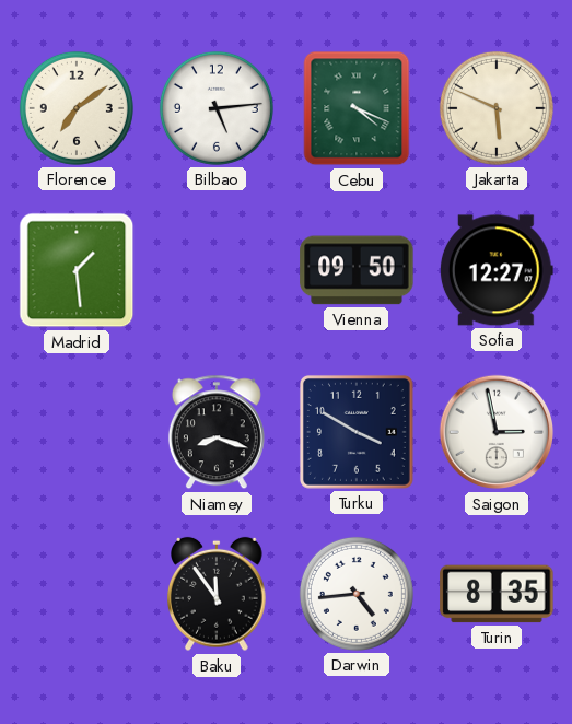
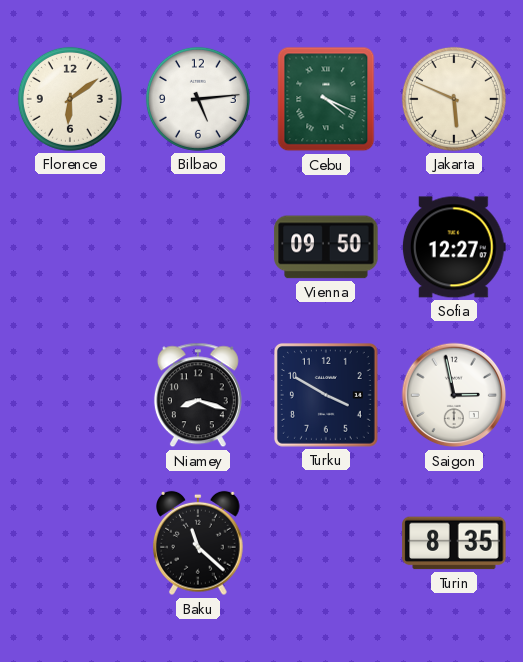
Florence: 7:09 -> 6:09
Madrid: 1:29 -> none
Baku: 11:54 -> 11:22
Darwin: 4:44 -> none
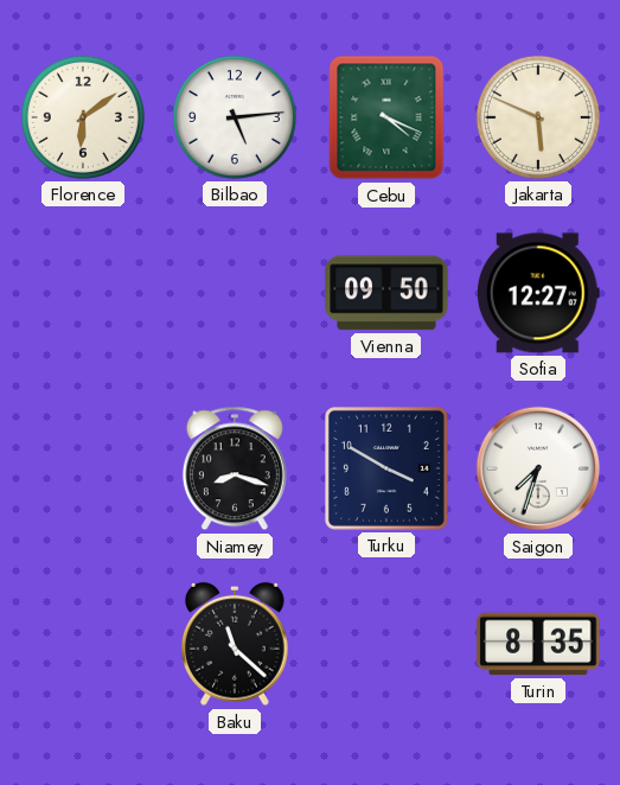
Saigon: 2:58 -> 7:33
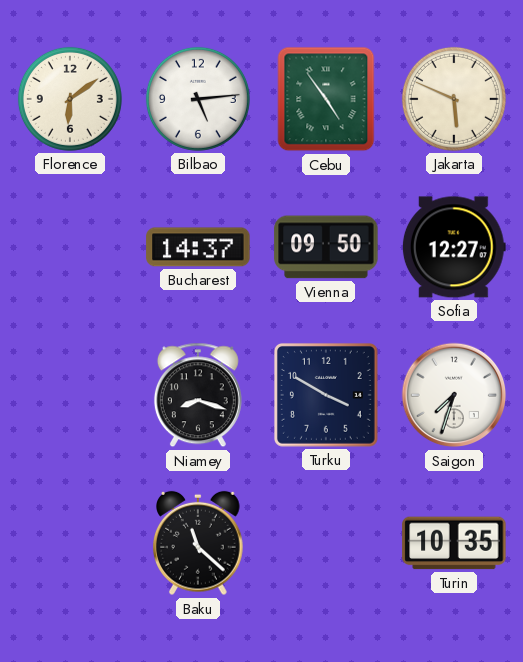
Cebu: 4:19 -> 4:54
Bucharest: none -> 14:37
Turin: 8:35 -> 10:35
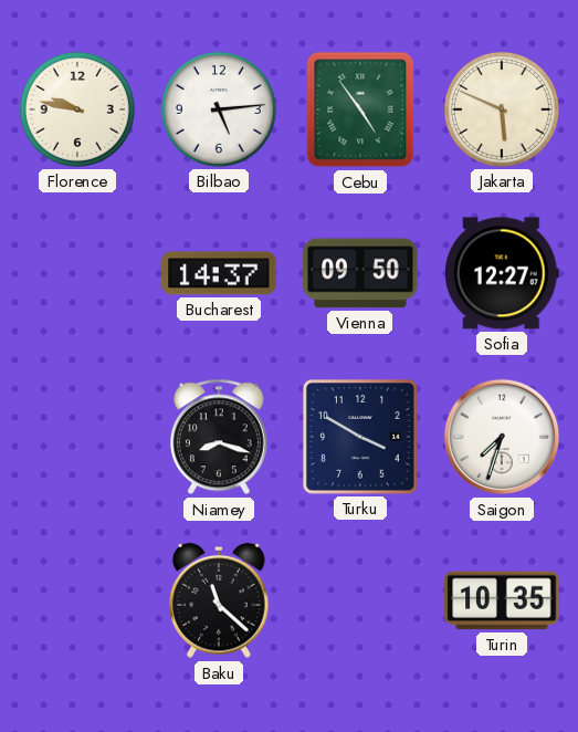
Florence: 6:09 -> 9:47
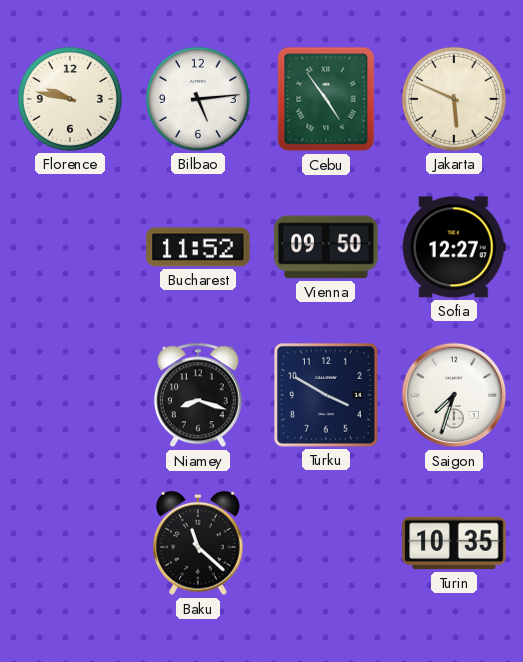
Bucharest: 14:37 -> 11:52
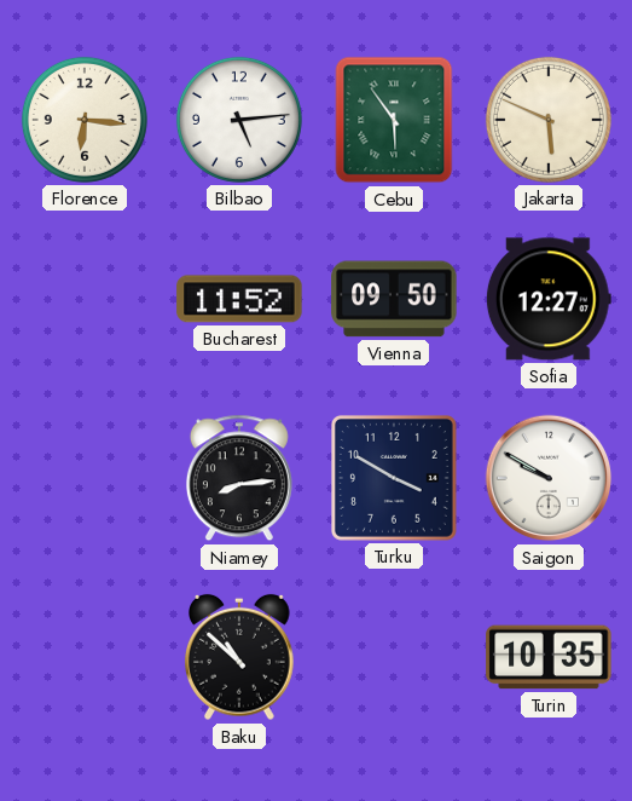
Florence: 9:47 -> 6:16
Cebu: 4:54 -> 5:54
Niamey: 8:18 -> 8:14
Saigon: 7:33 -> 9:50
Baku: 11:22 -> 10:52
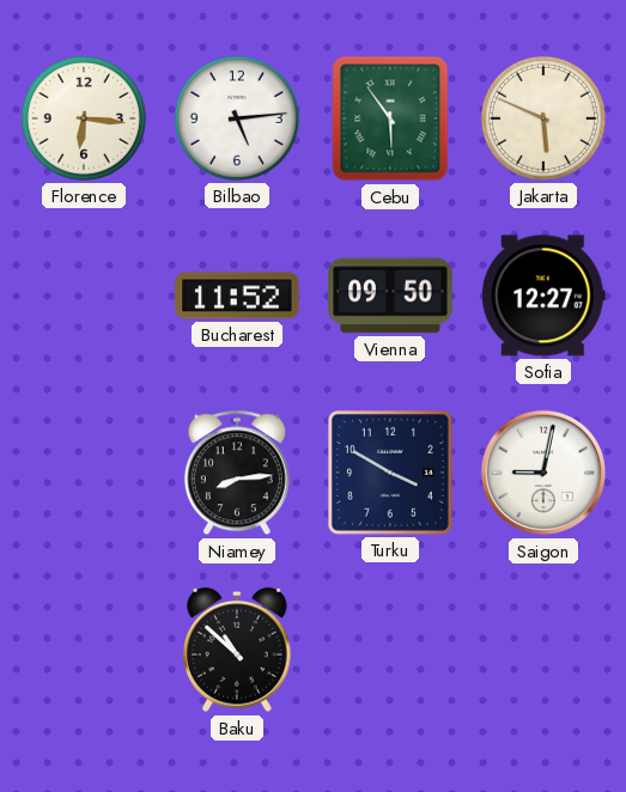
Saigon: 9:50 -> 9:02
Turin: 10:35 -> none
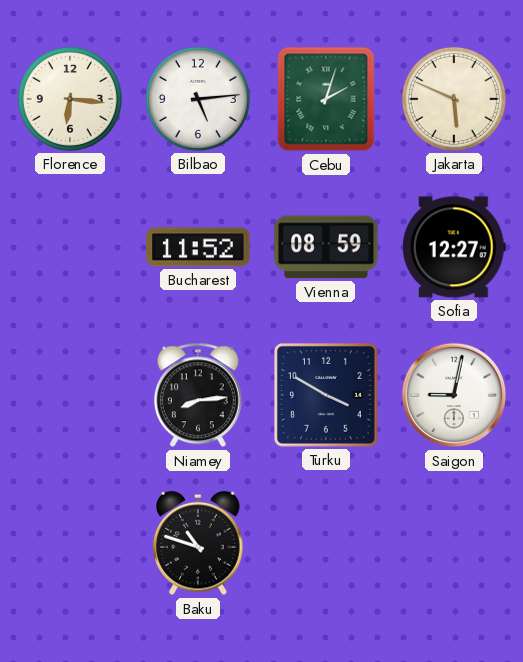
Cebu: 5:54 -> 2:03
Vienna: 09:50 -> 08:59
Baku: 10:52 -> 10:48
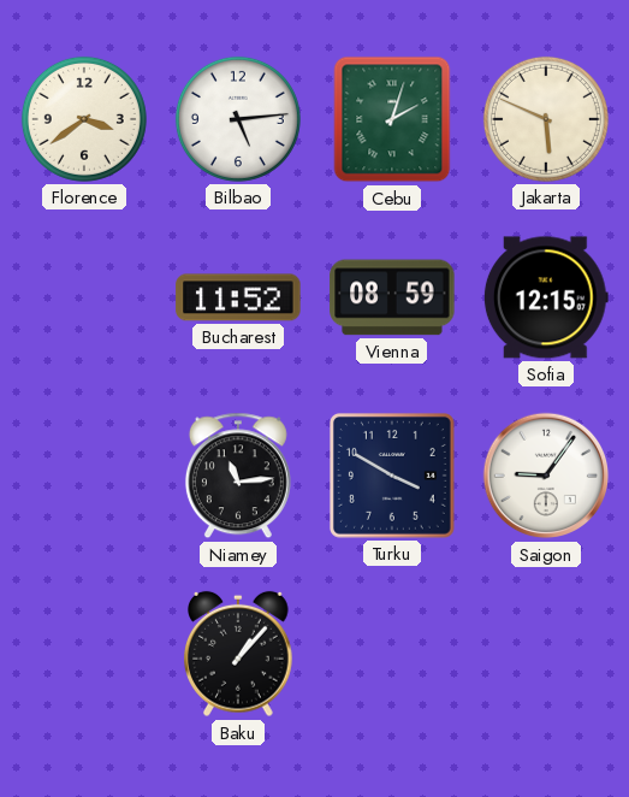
Florence: 6:16 -> 3:39
Sofia: 12:27 -> 12:15
Niamey: 8:14 -> 11:14
Saigon: 9:02 -> 9:06
Baku: 10:48 -> 1:07
